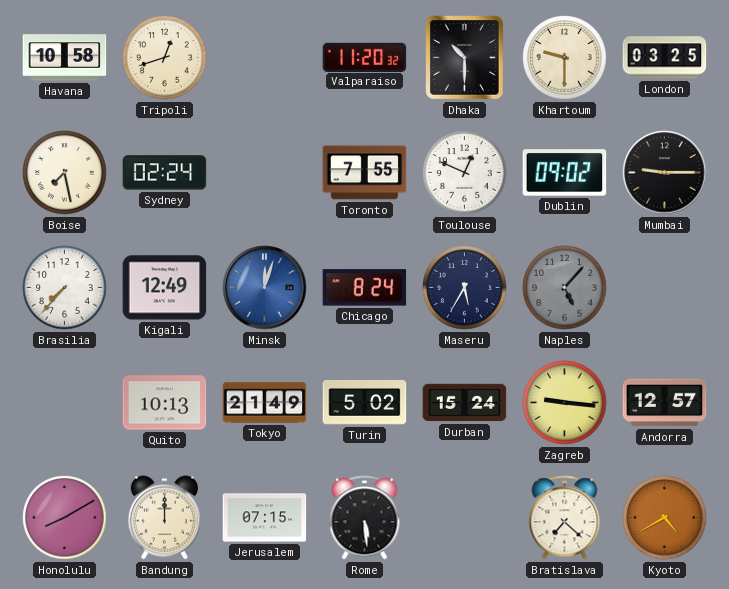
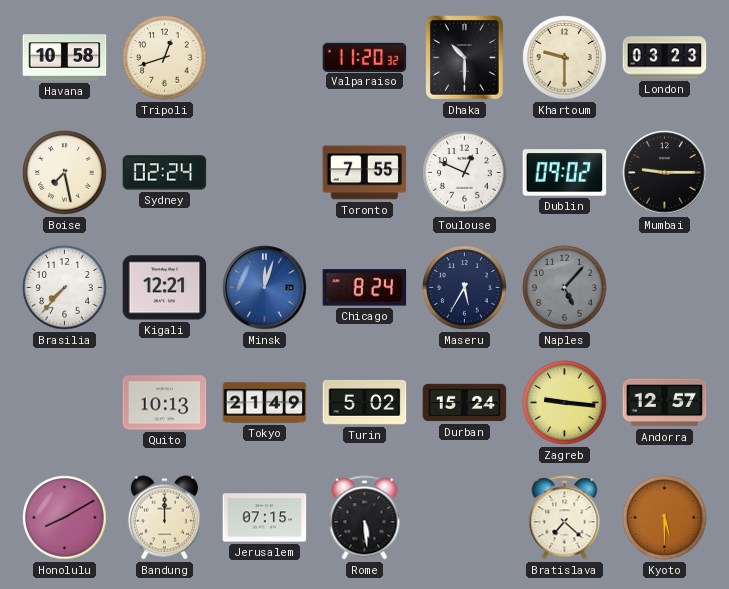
London: 03:25 -> 03:23
Kigali: 12:49 -> 12:21
Kyoto: 4:40 -> 5:30
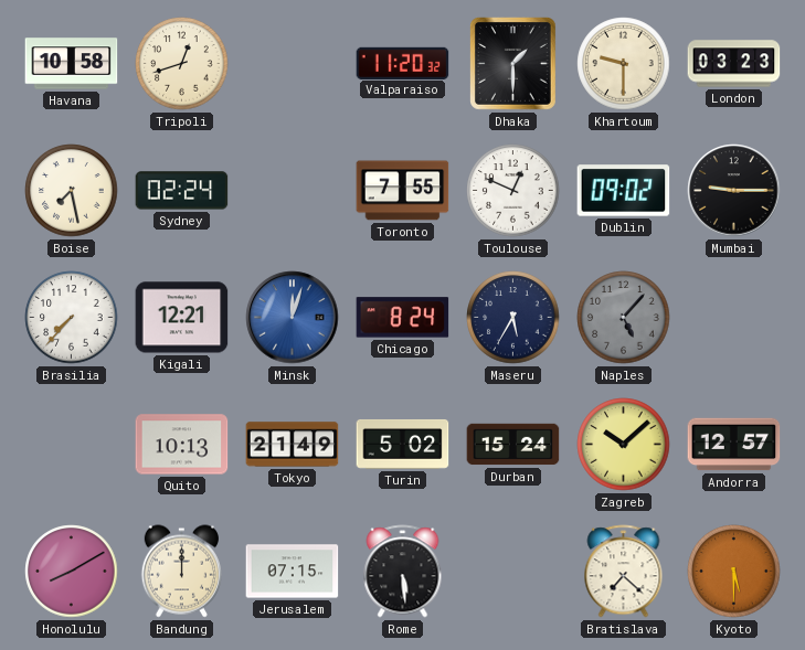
Dhaka: 10:30 -> 1:30
Zagreb: 9:16 -> 10:08
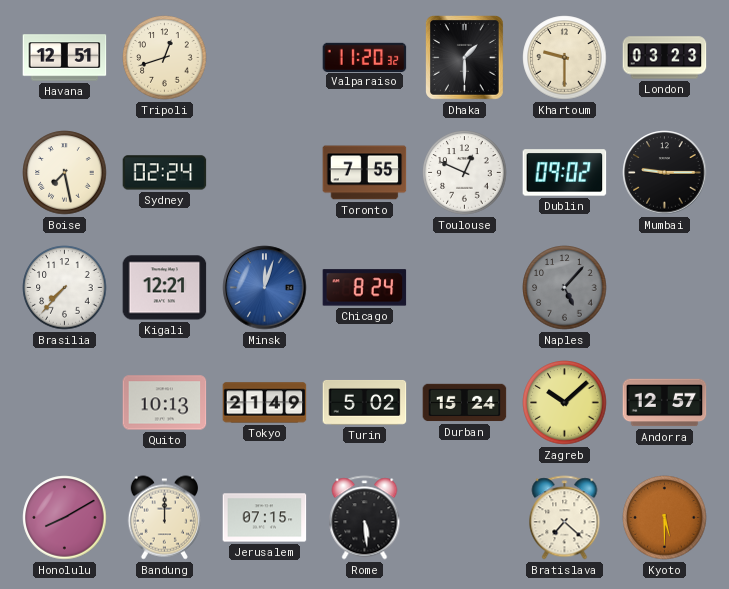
Havana: 10:58 -> 12:51
Maseru: 5:35 -> none
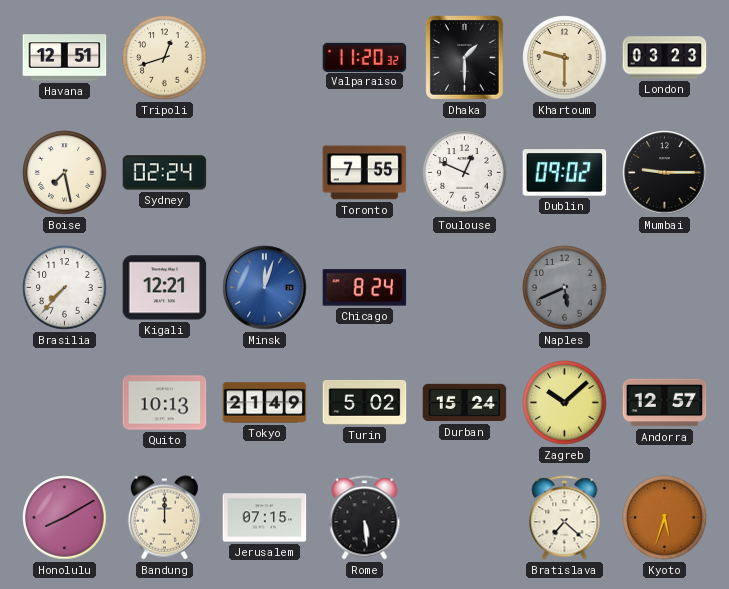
Naples: 5:07 -> 5:41
Kyoto: 5:30 -> 5:33
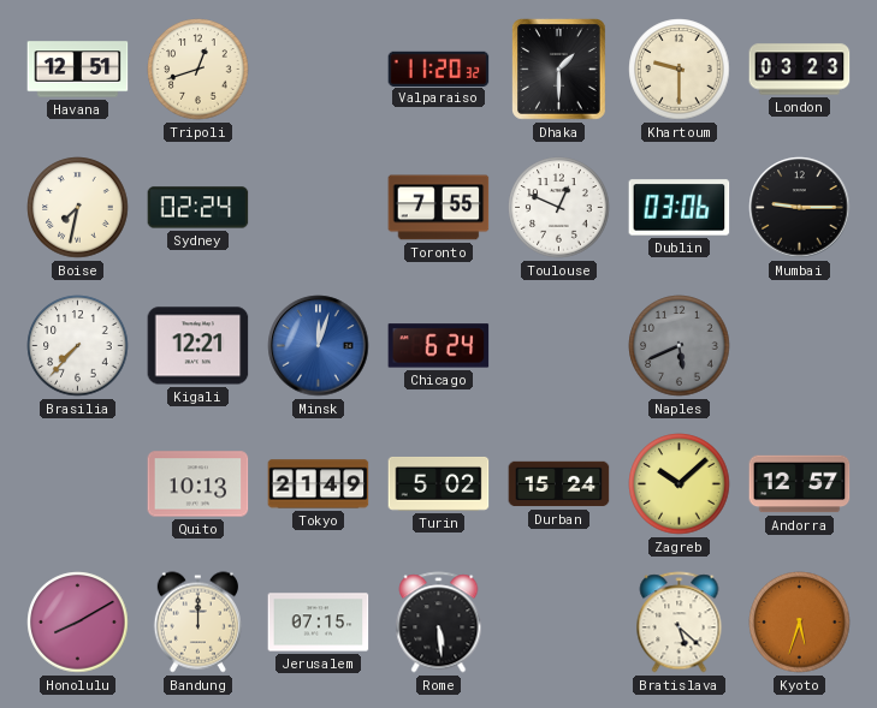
Boise: 7:28 -> 7:32
Dublin: 09:02 -> 03:06
Chicago: 8:24 -> 6:24
Bratislava: 7:22 -> 5:22
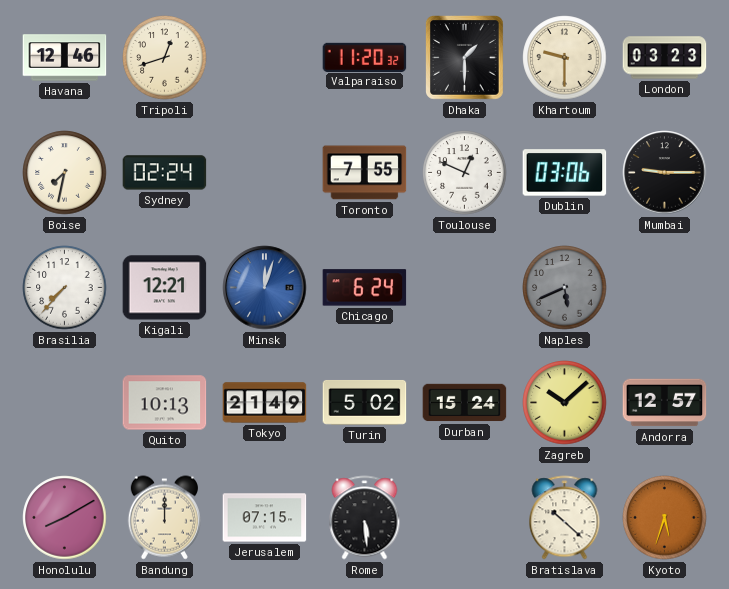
Havana: 12:51 -> 12:46
Bratislava: 5:22 -> 10:22
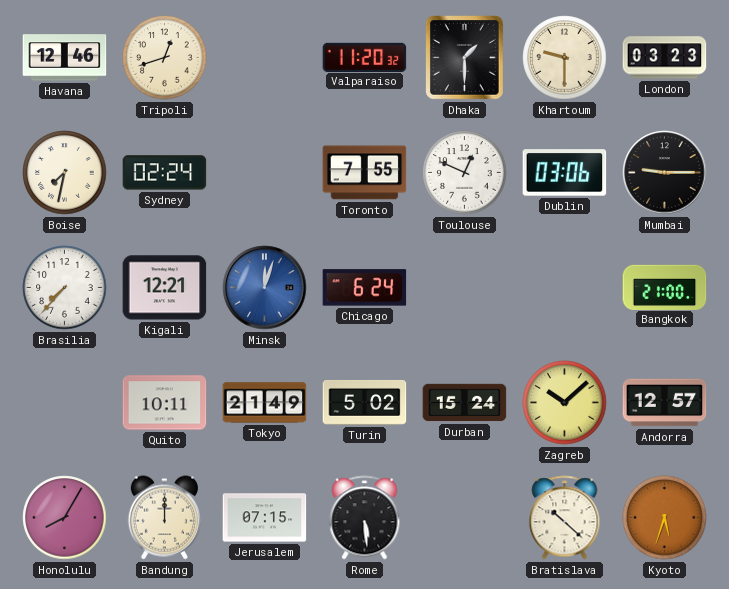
Naples: 5:41 -> none
Bangkok: none -> 21:00
Quito: 10:13 -> 10:11
Honolulu: 8:10 -> 8:05
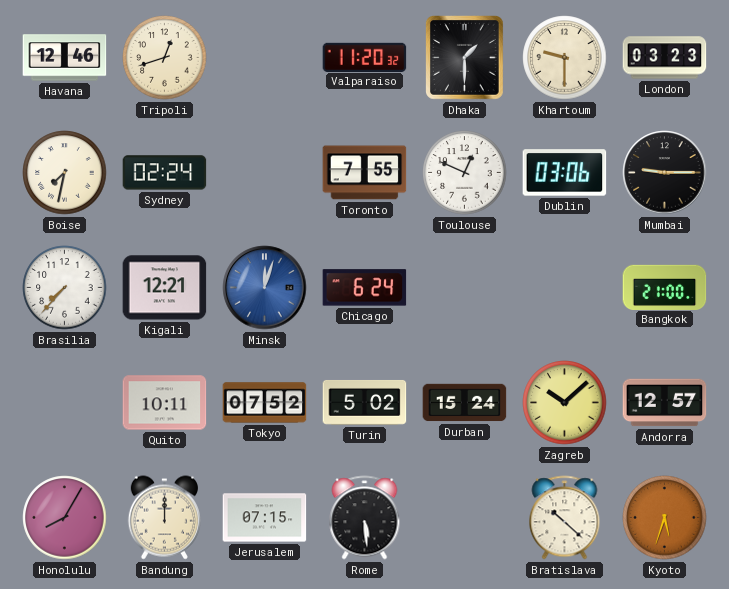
Tokyo: 21:49 -> 07:52
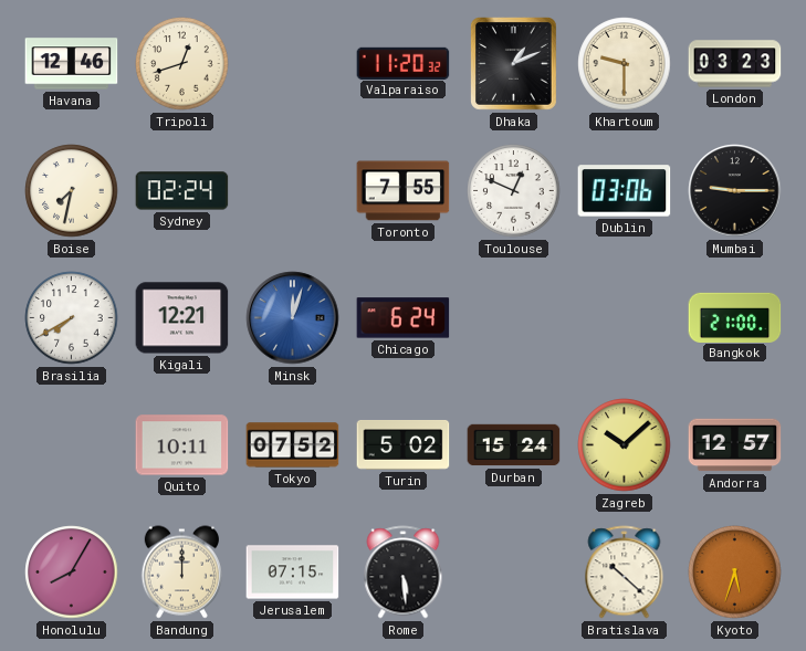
Dhaka: 1:30 -> 1:11
Brasilia: 7:37 -> 7:40
